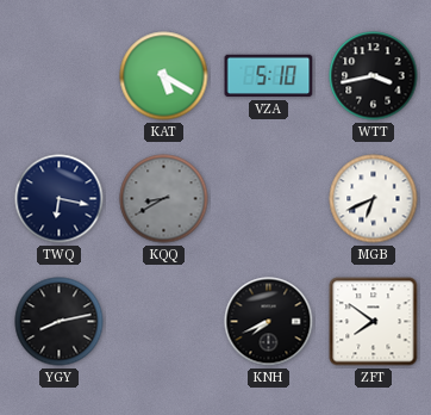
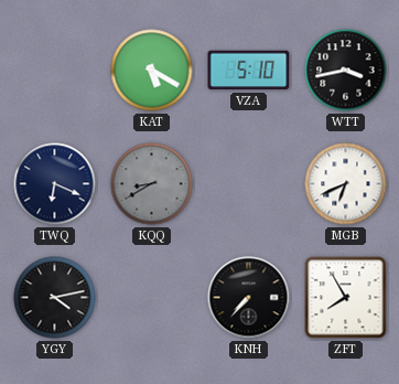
TWQ: 6:17 -> 6:19
YGY: 8:13 -> 4:13
KNH: 7:41 -> 7:37
ZFT: 7:51 -> 7:55
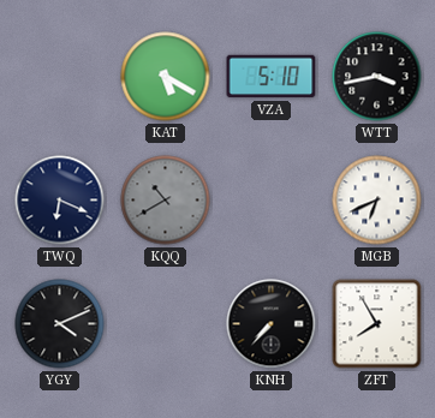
KQQ: 8:40 -> 10:40
YGY: 4:13 -> 4:11
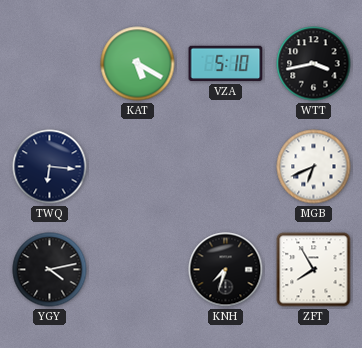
TWQ: 6:19 -> 6:16
KQQ: 10:40 -> none
YGY: 4:11 -> 4:13
KNH: 7:37 -> 7:33
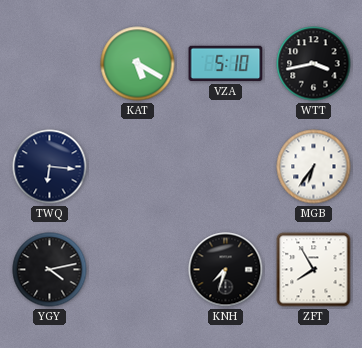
MGB: 6:41 -> 6:36
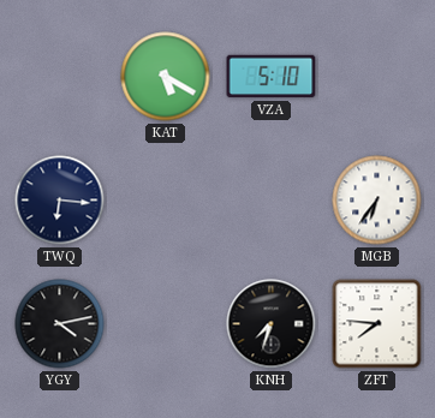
WTT: 3:43 -> none
ZFT: 7:55 -> 7:46
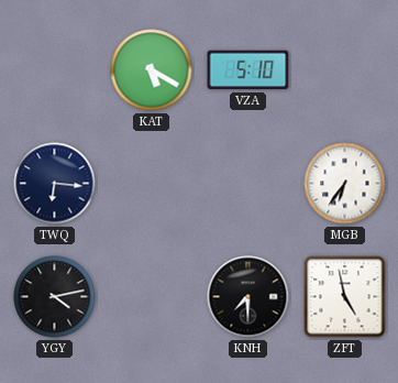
KNH: 7:33 -> 7:30
ZFT: 7:46 -> 4:58
